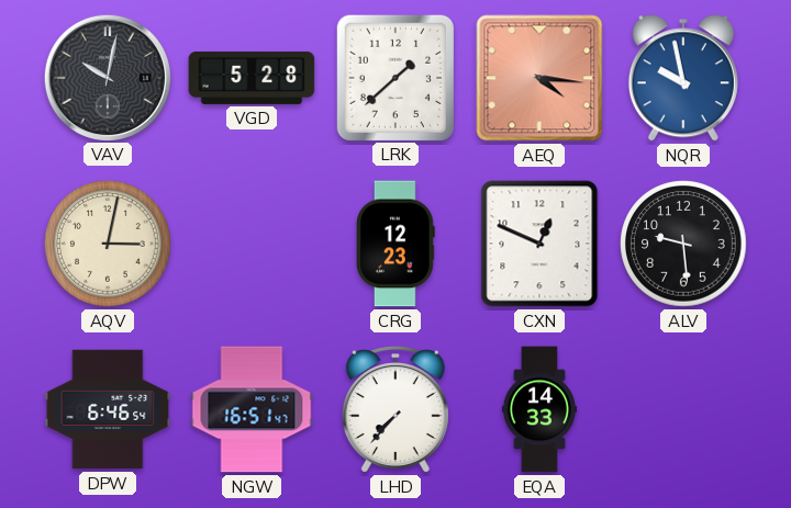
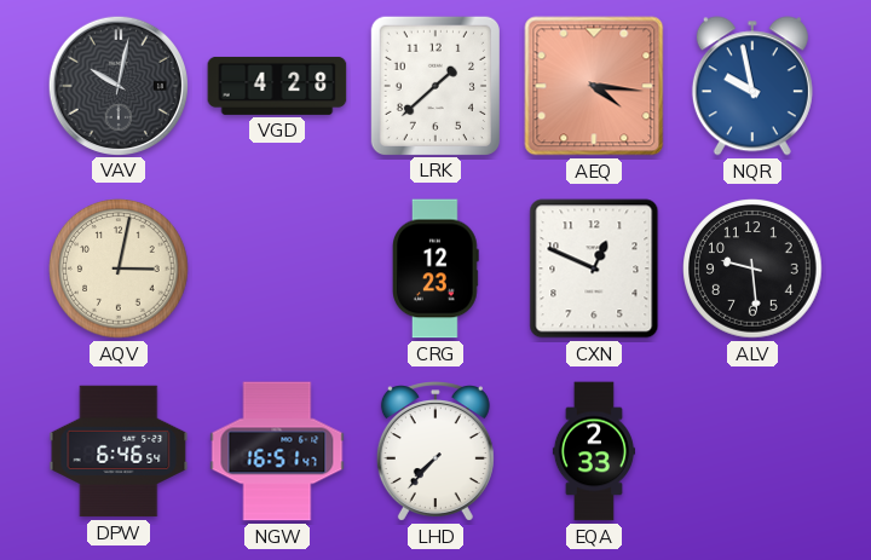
VGD: 5:28 -> 4:28
EQA: 14:33 -> 2:33
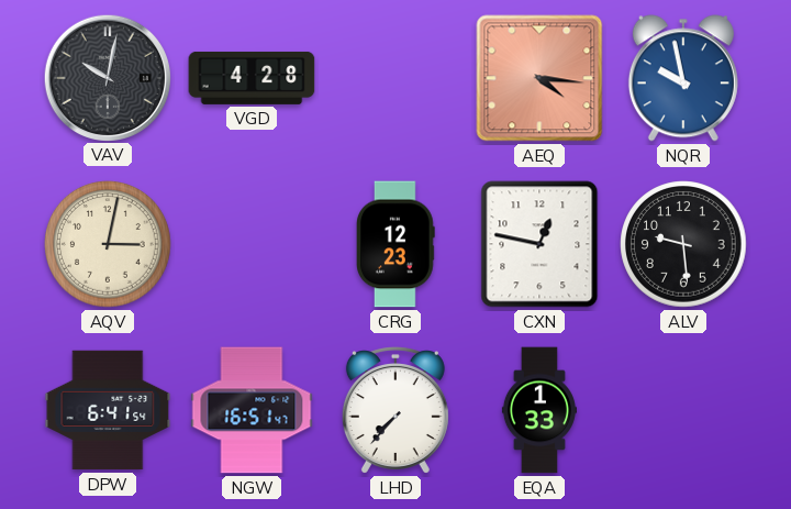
LRK: 1:38 -> none
CXN: 12:49 -> 12:47
DPW: 6:46 -> 6:41
EQA: 2:33 -> 1:33
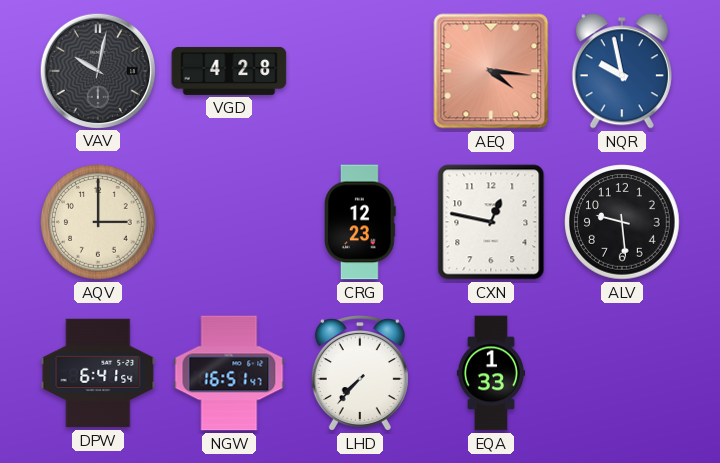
AQV: 3:02 -> 3:00
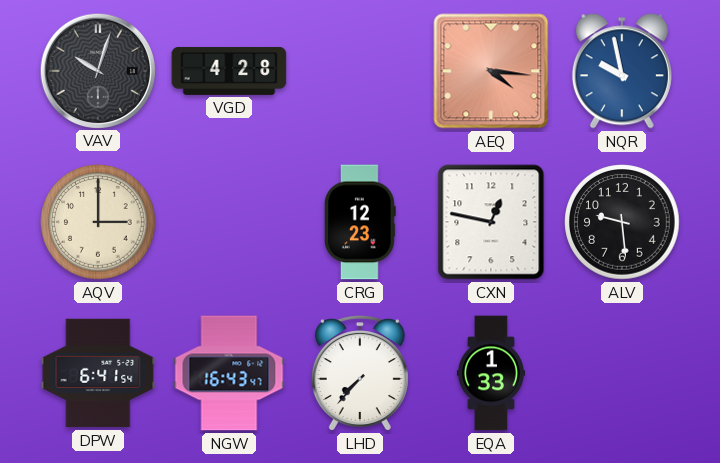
VAV: 10:02 -> 10:03
NGW: 16:51 -> 16:43
